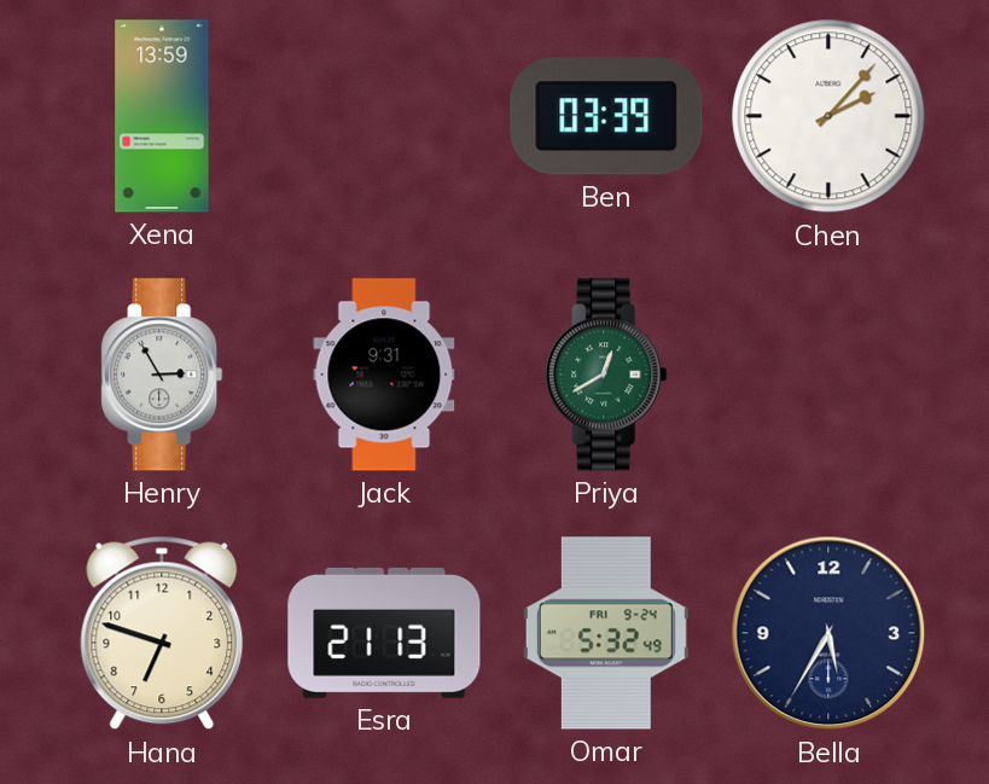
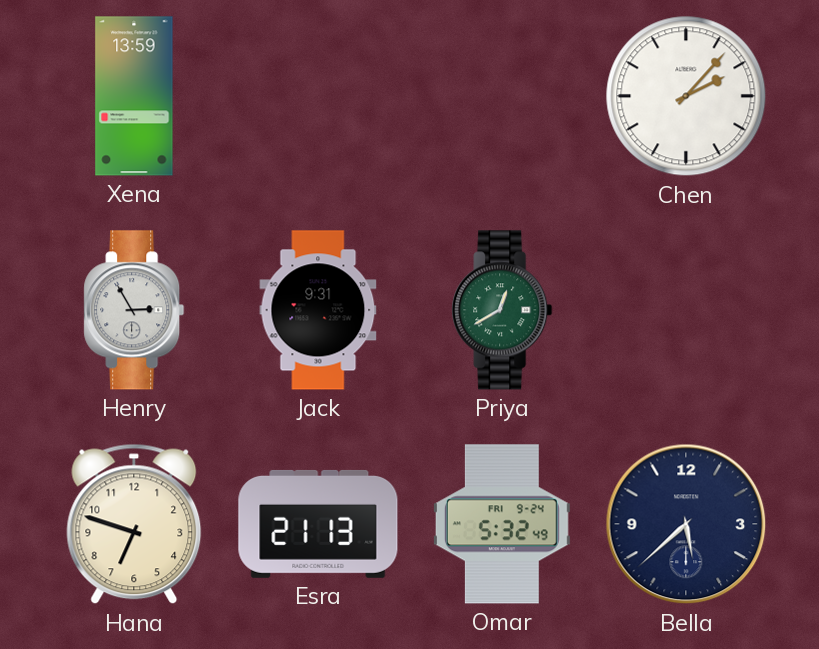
Ben: 03:39 -> none
Bella: 5:35 -> 5:38
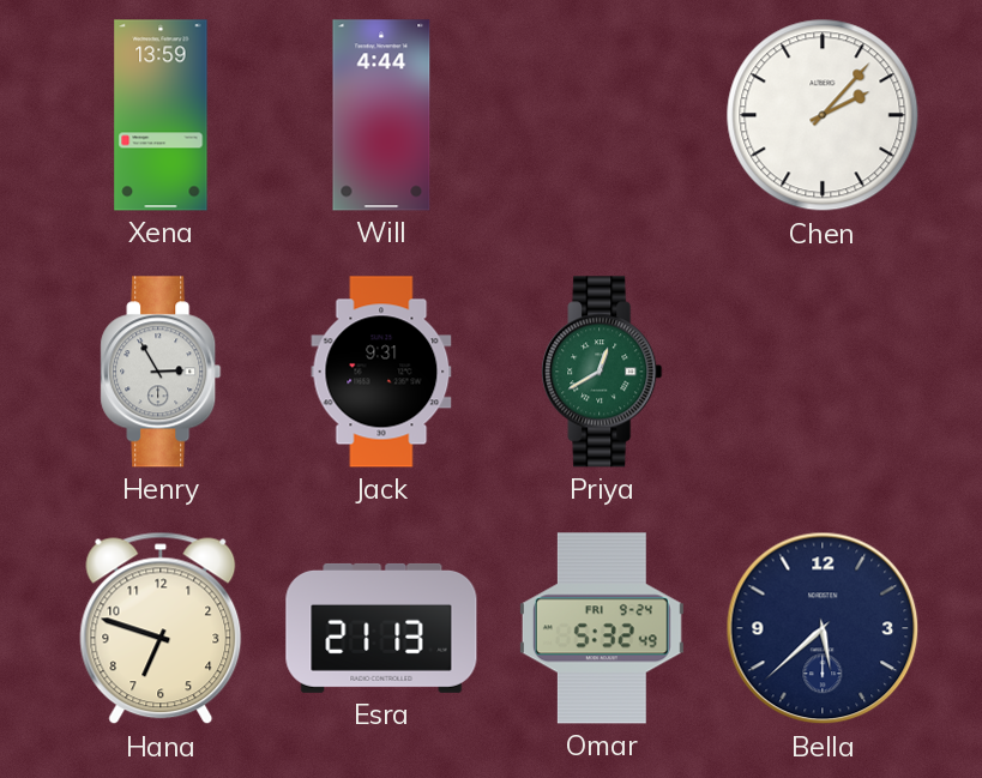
Will: none -> 4:44
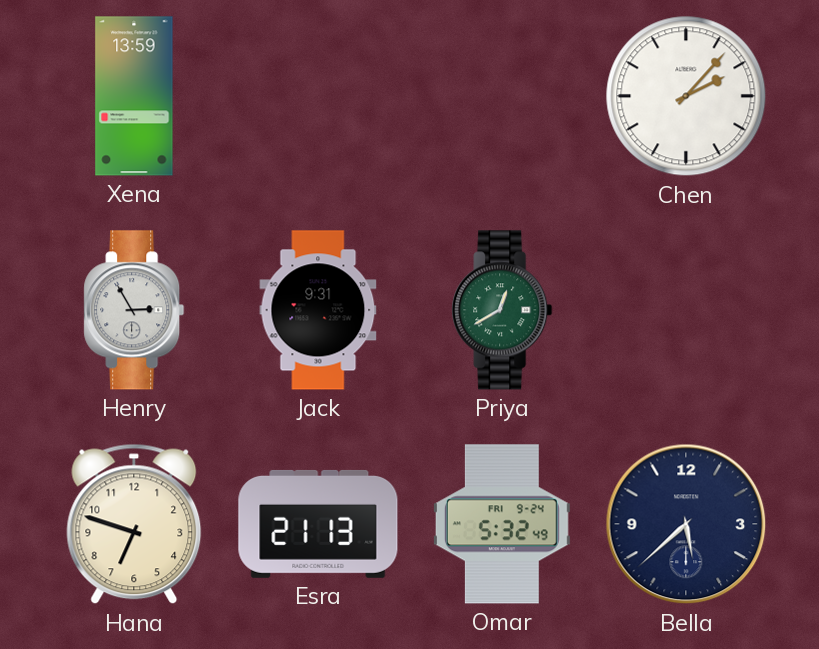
Will: 4:44 -> none
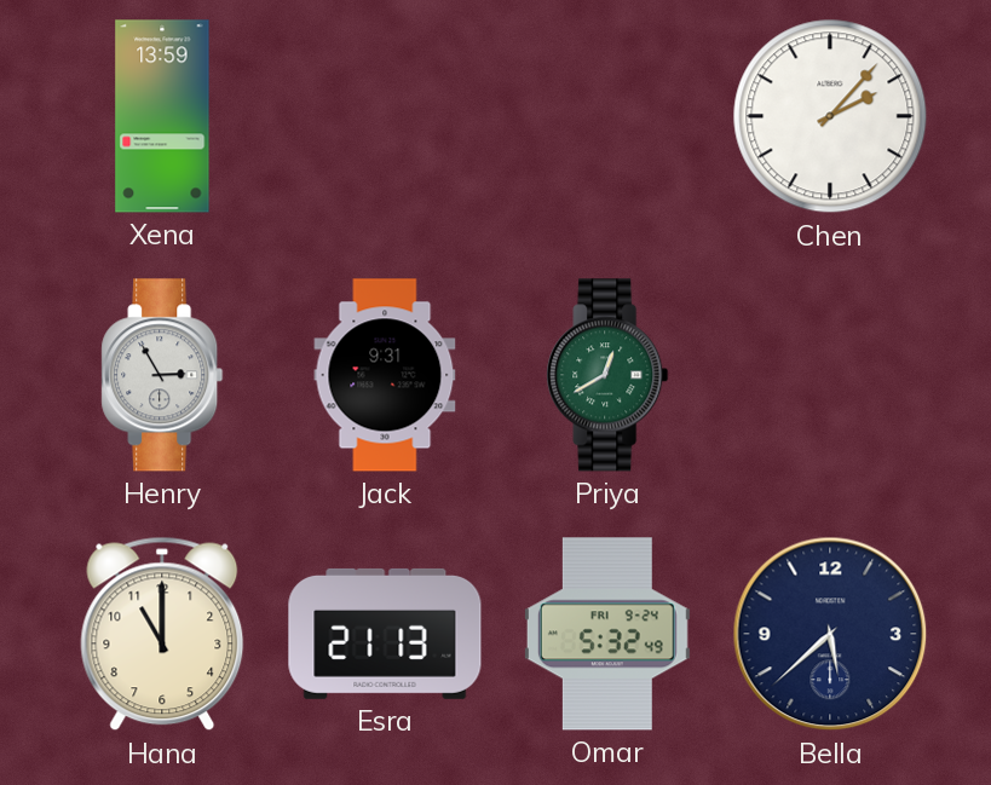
Hana: 6:48 -> 11:00
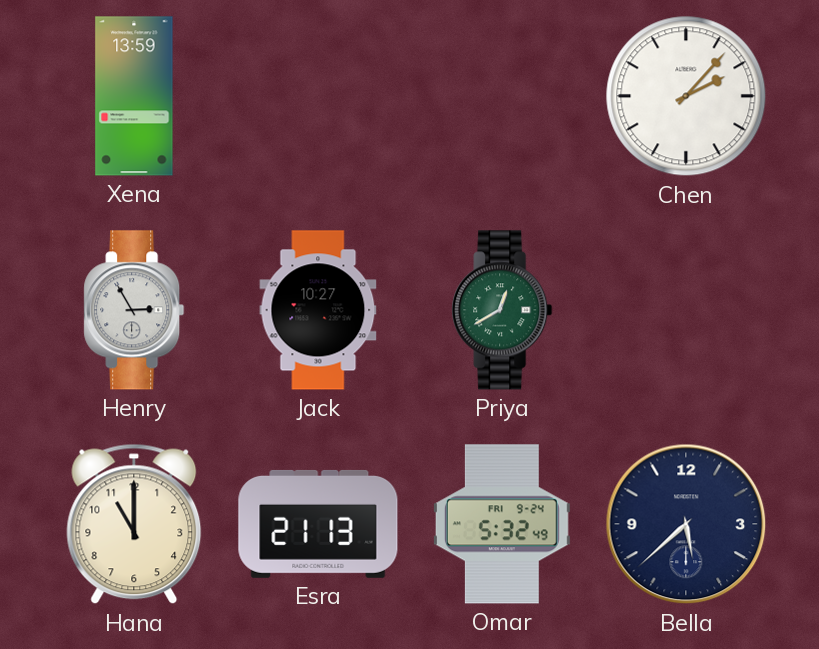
Jack: 9:31 -> 10:27
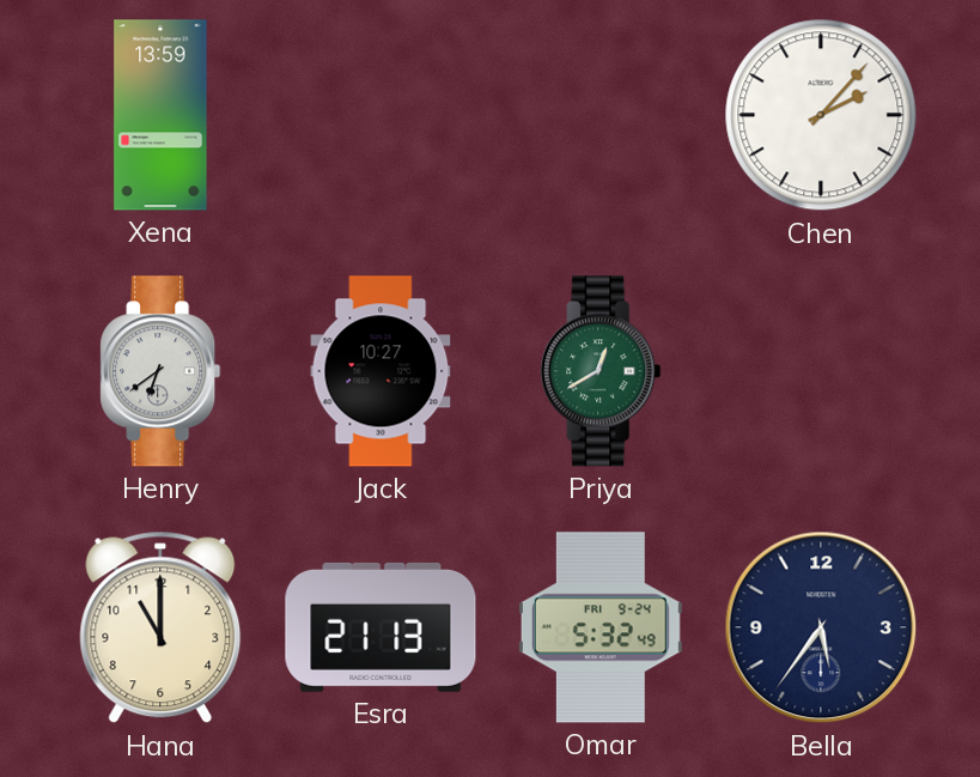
Henry: 2:55 -> 6:39
Bella: 5:38 -> 5:36
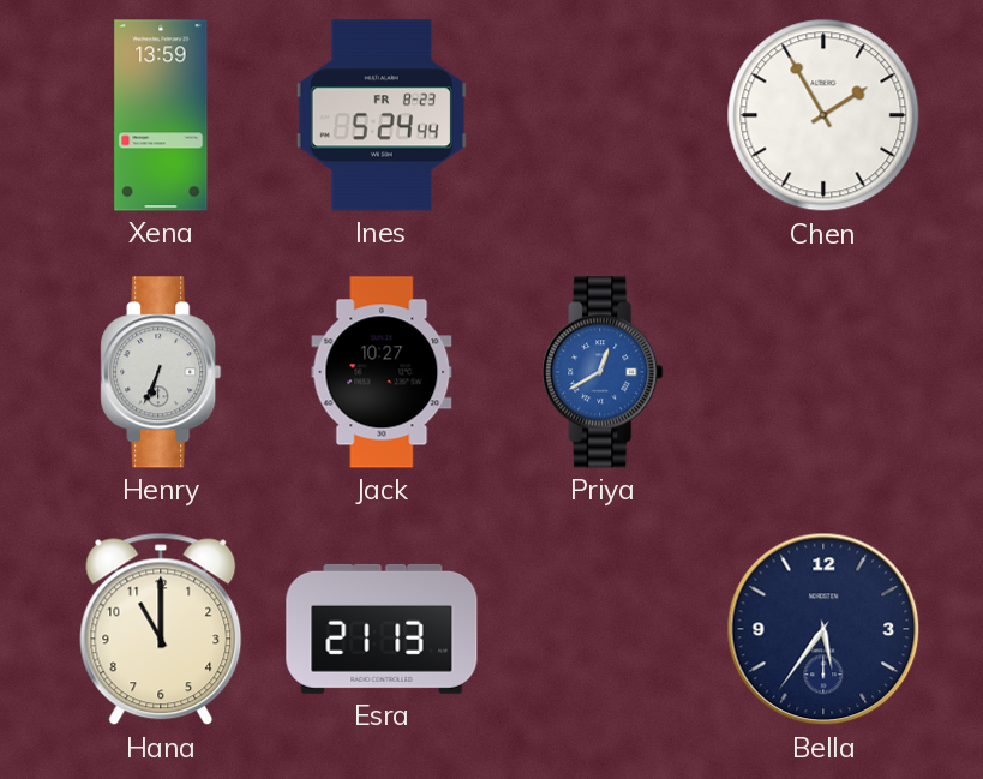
Ines: none -> 5:24
Chen: 2:07 -> 1:55
Henry: 6:39 -> 6:34
Priya dial: green -> blue
Omar: 5:32 -> none
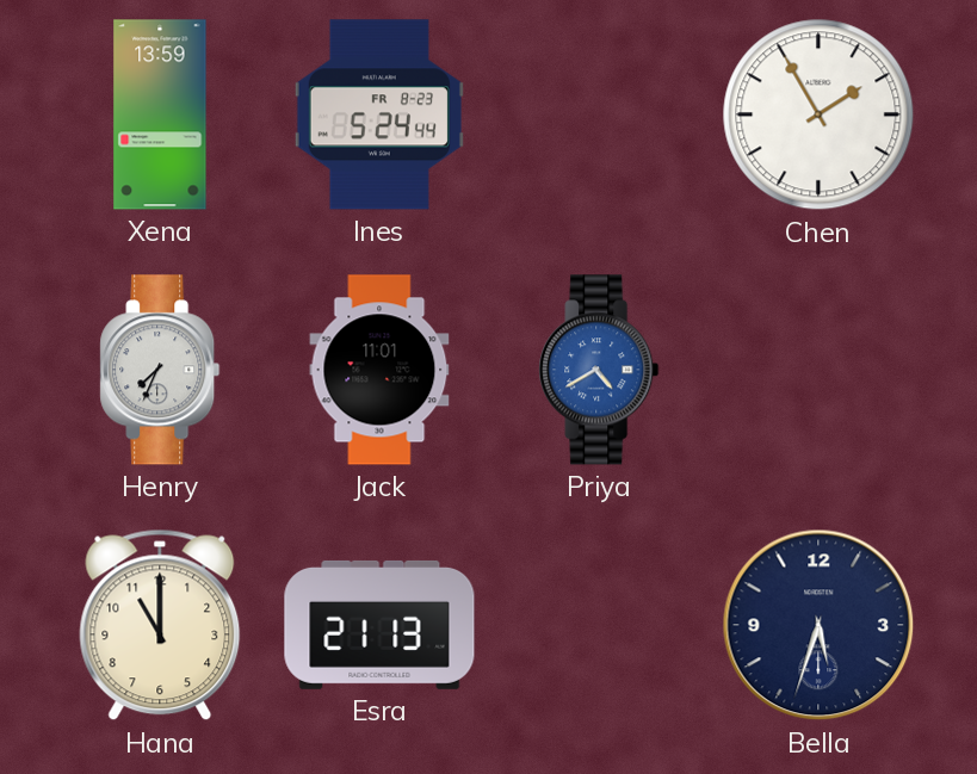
Henry: 6:34 -> 7:34
Jack: 10:27 -> 11:01
Priya: 12:40 -> 4:40
Bella: 5:36 -> 5:33
